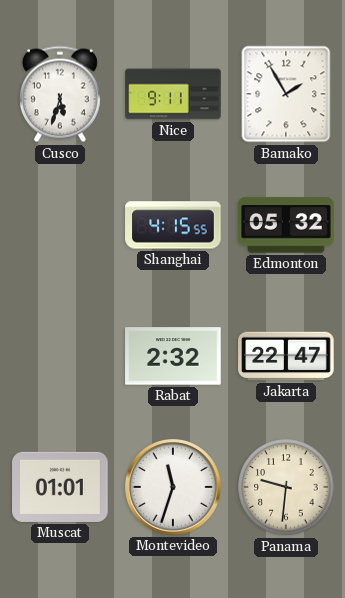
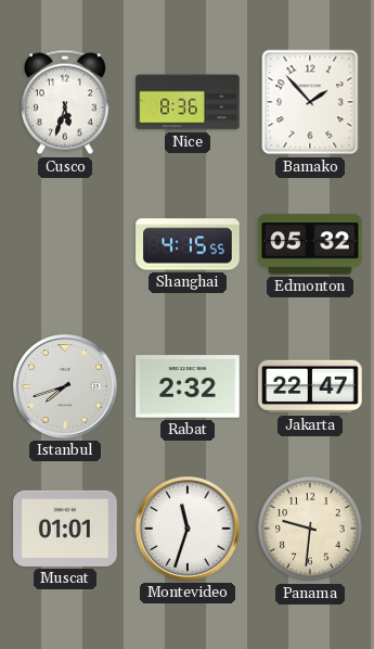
Nice: 9:11 -> 8:36
Bamako: 1:55 -> 1:53
Istanbul: none -> 7:42
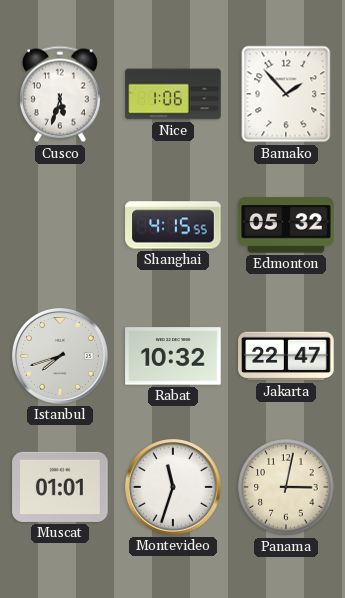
Nice: 8:36 -> 1:06
Rabat: 2:32 -> 10:32
Panama: 9:31 -> 3:02
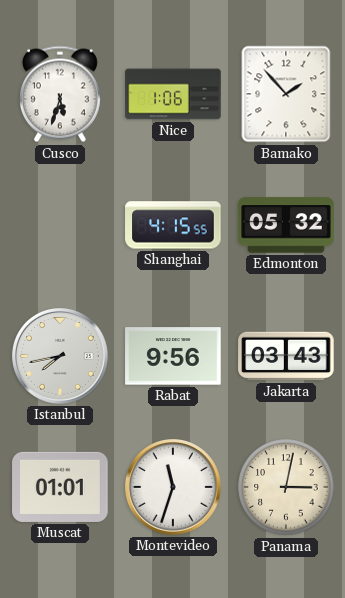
Istanbul: 7:42 -> 7:43
Rabat: 10:32 -> 9:56
Jakarta: 22:47 -> 03:43
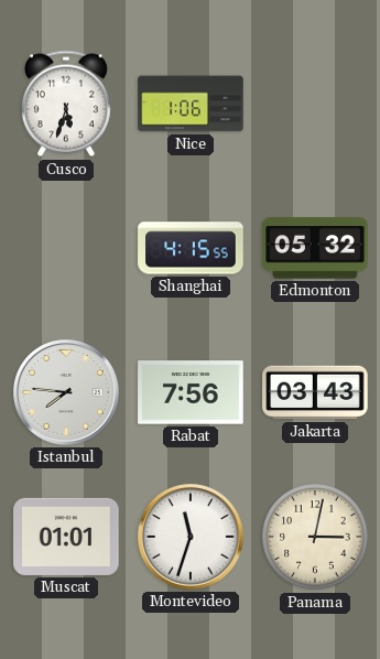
Bamako: 1:53 -> none
Istanbul: 7:43 -> 7:46
Rabat: 9:56 -> 7:56
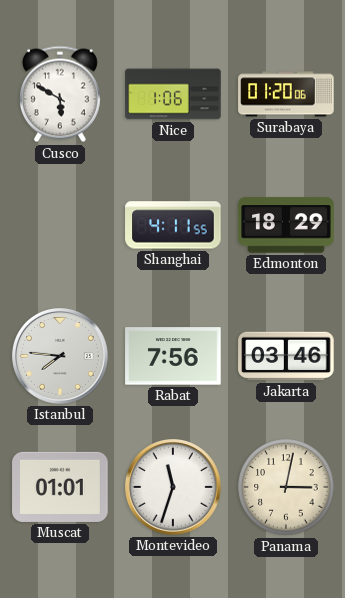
Cusco: 5:33 -> 5:50
Surabaya: none -> 01:20
Shanghai: 4:15 -> 4:11
Edmonton: 05:32 -> 18:29
Jakarta: 03:43 -> 03:46
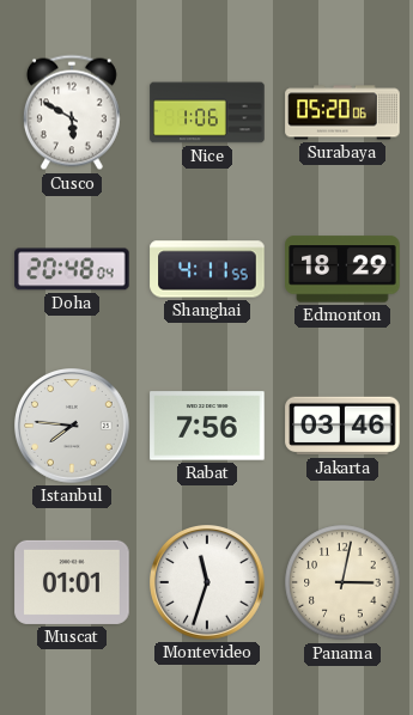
Surabaya: 01:20 -> 05:20
Doha: none -> 20:48
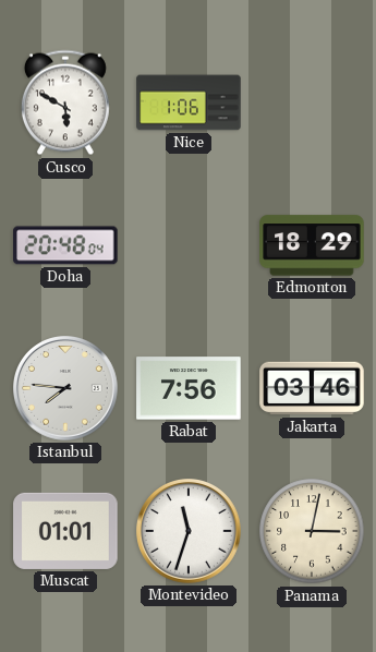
Surabaya: 05:20 -> none
Shanghai: 4:11 -> none
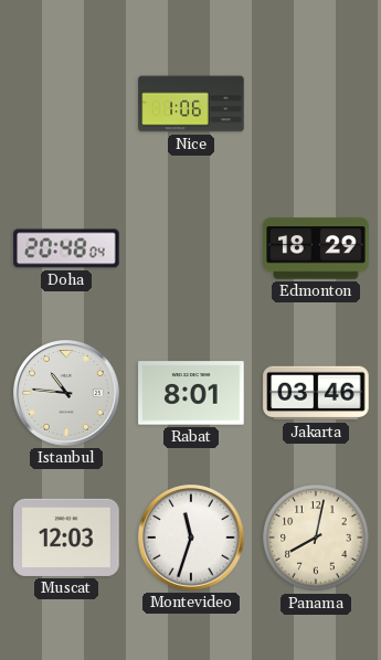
Cusco: 5:50 -> none
Istanbul: 7:46 -> 10:46
Rabat: 7:56 -> 8:01
Muscat: 01:01 -> 12:03
Panama: 3:02 -> 8:02
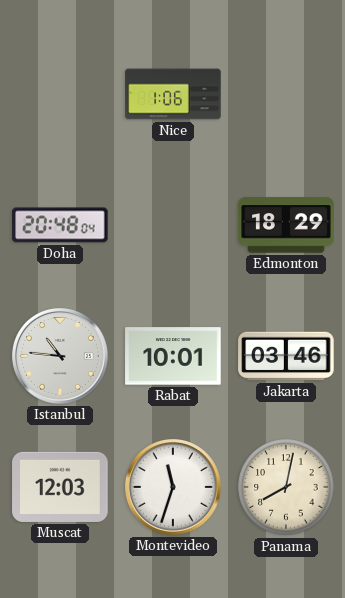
Rabat: 8:01 -> 10:01
